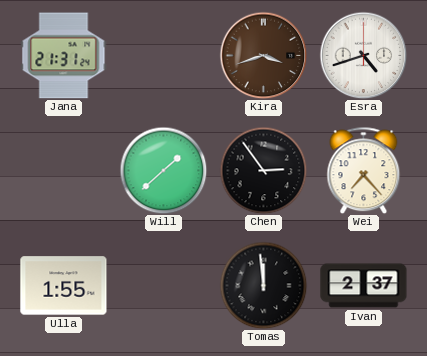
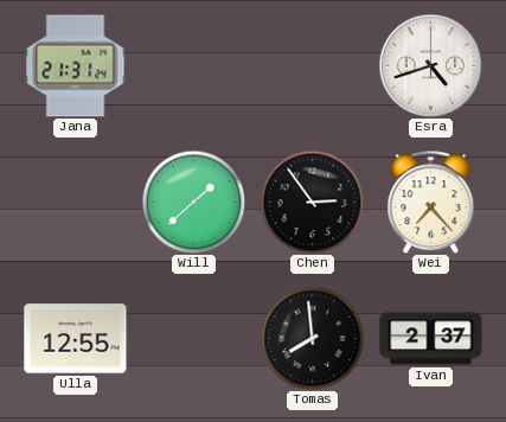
Kira: 3:42 -> none
Ulla: 1:55 -> 12:55
Tomas: 11:59 -> 7:59
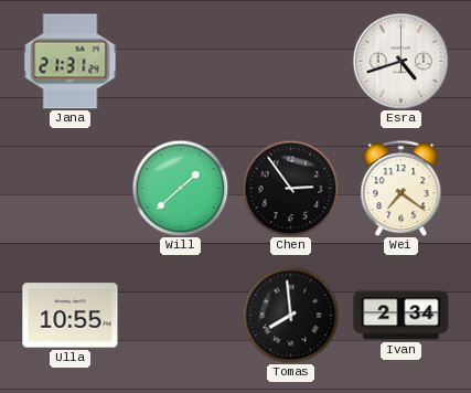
Wei: 7:23 -> 7:21
Ulla: 12:55 -> 10:55
Ivan: 2:37 -> 2:34
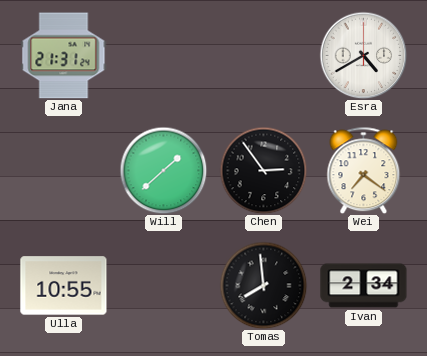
Esra: 4:42 -> 4:40
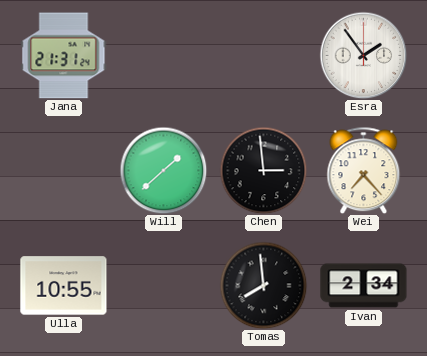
Esra: 4:40 -> 1:54
Chen: 2:54 -> 2:59
Wei: 7:21 -> 7:23
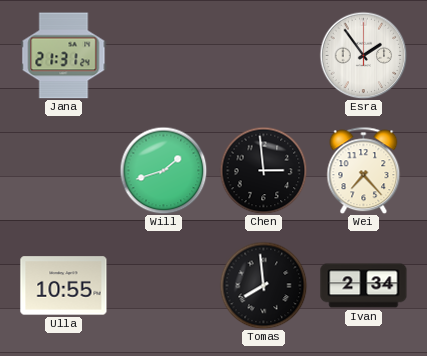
Will: 1:38 -> 1:42
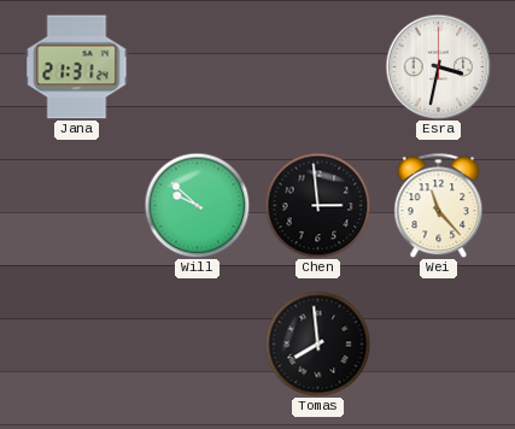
Esra: 1:54 -> 3:32
Will: 1:42 -> 9:52
Wei: 7:23 -> 11:23
Ulla: 10:55 -> none
Ivan: 2:34 -> none
